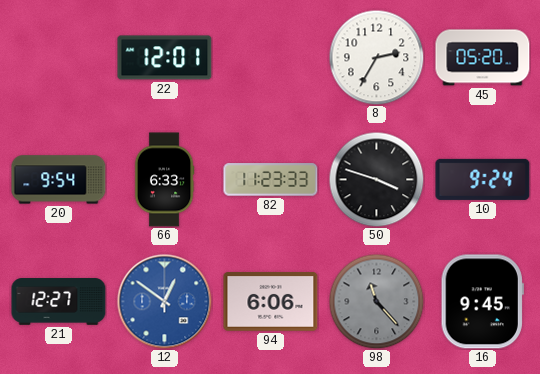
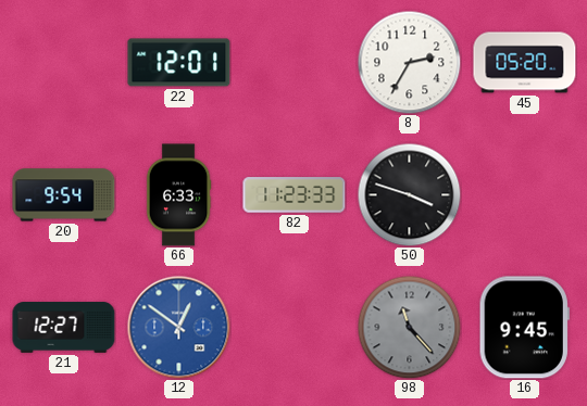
10: 9:24 -> none
94: 6:06 -> none
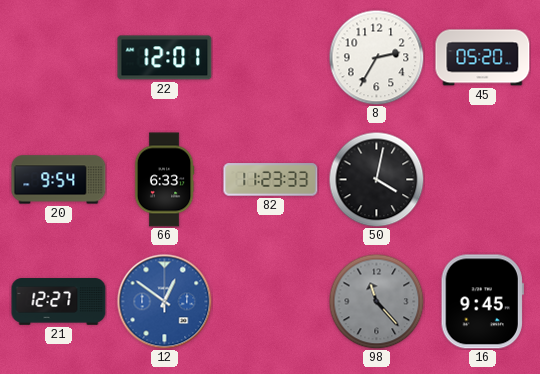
50: 3:48 -> 4:02
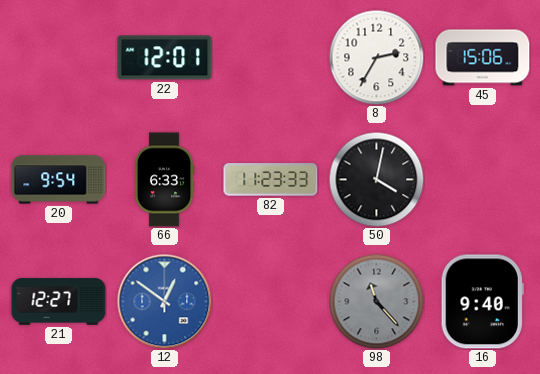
45: 05:20 -> 15:06
16: 9:45 -> 9:40
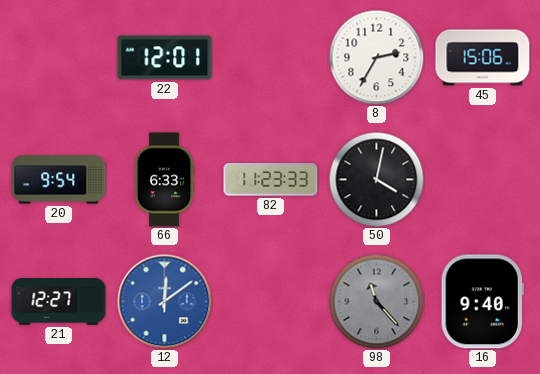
12: 12:51 -> 12:09
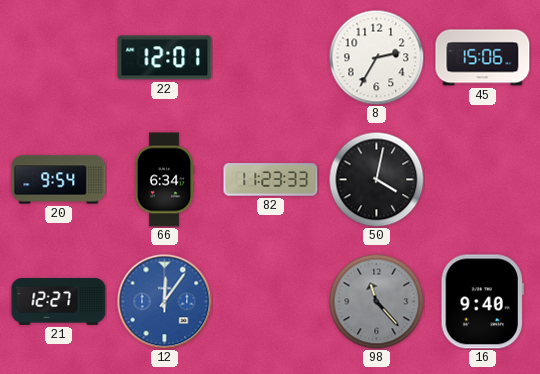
66: 6:33 -> 6:34
12: 12:09 -> 12:06
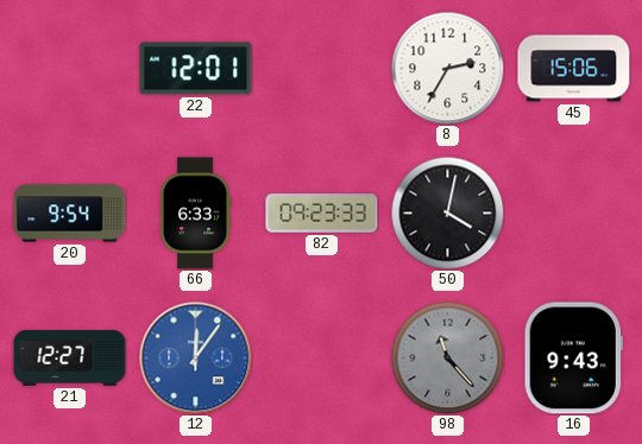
66: 6:34 -> 6:33
82: 11:23 -> 09:23
16: 9:40 -> 9:43
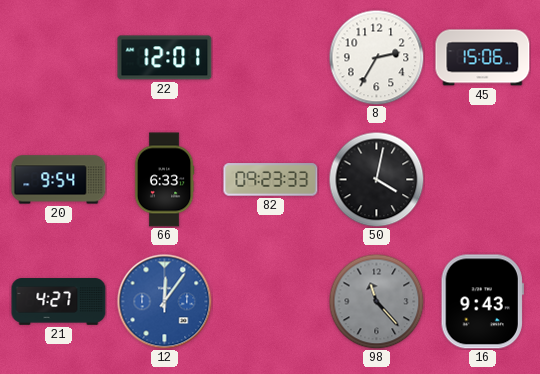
21: 12:27 -> 4:27
